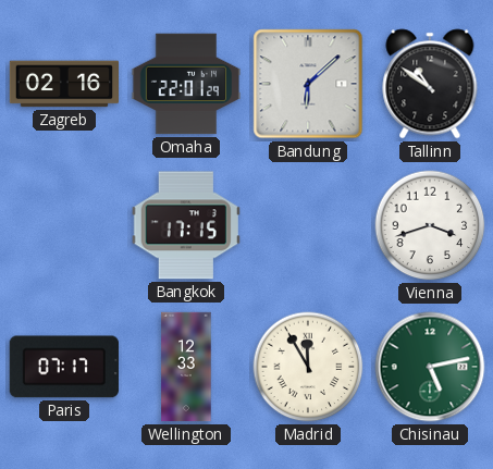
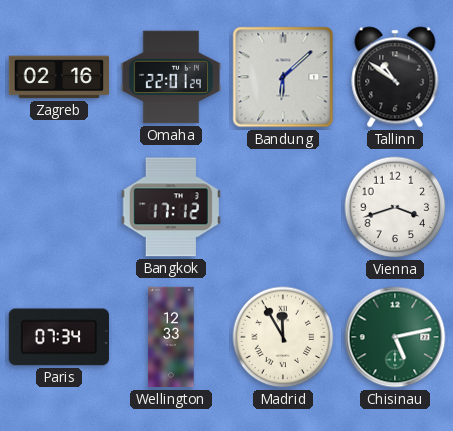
Bangkok: 17:15 -> 17:12
Paris: 07:17 -> 07:34
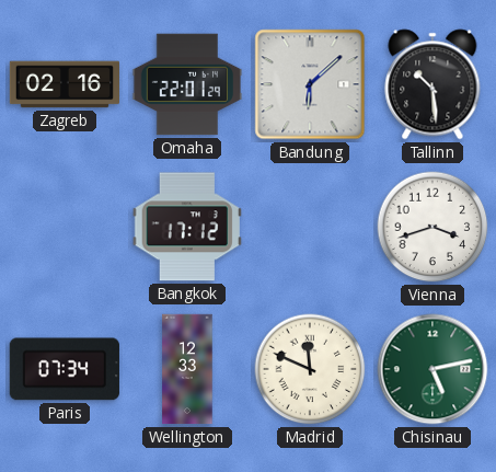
Tallinn: 10:51 -> 10:29
Madrid: 11:55 -> 11:49
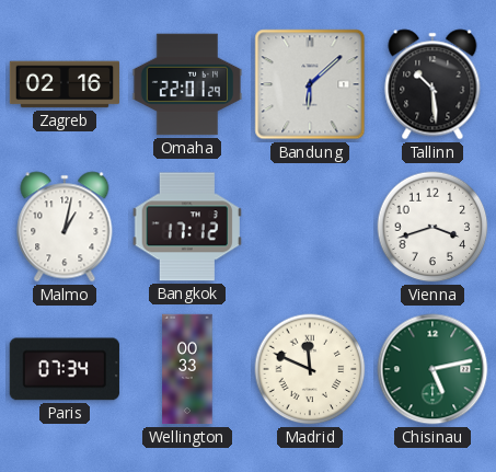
Malmo: none -> 1:02
Wellington: 12:33 -> 00:33
